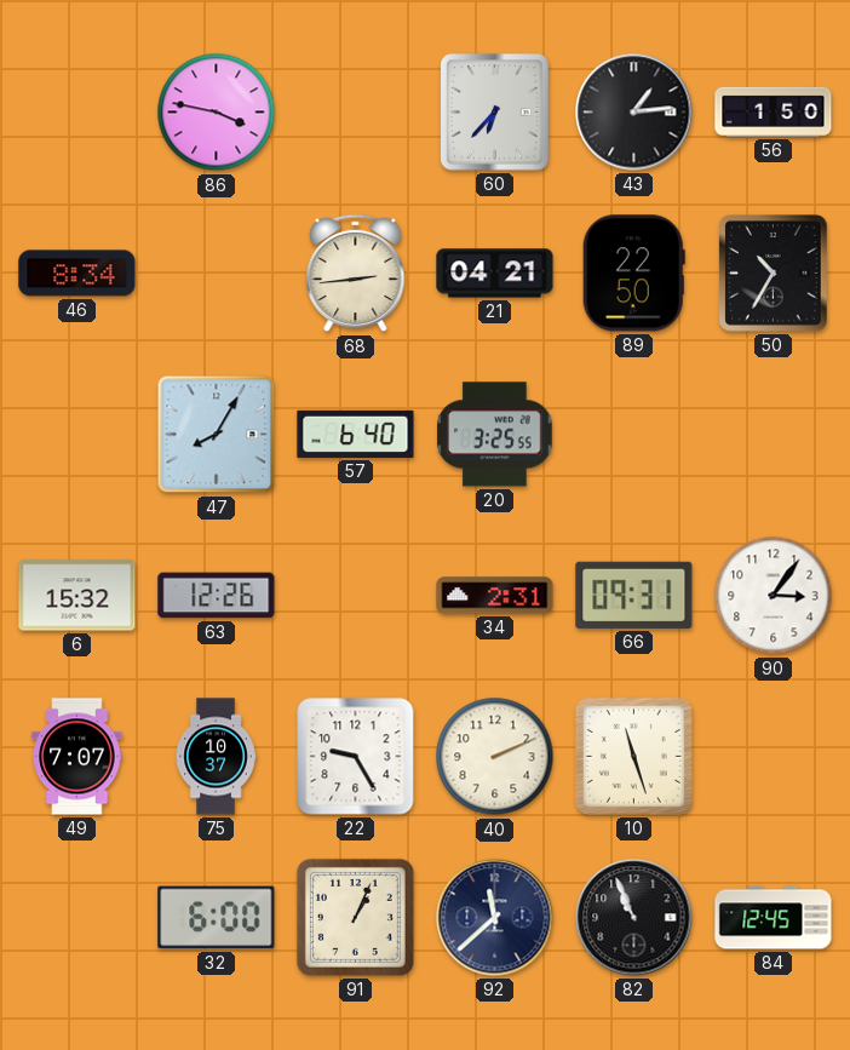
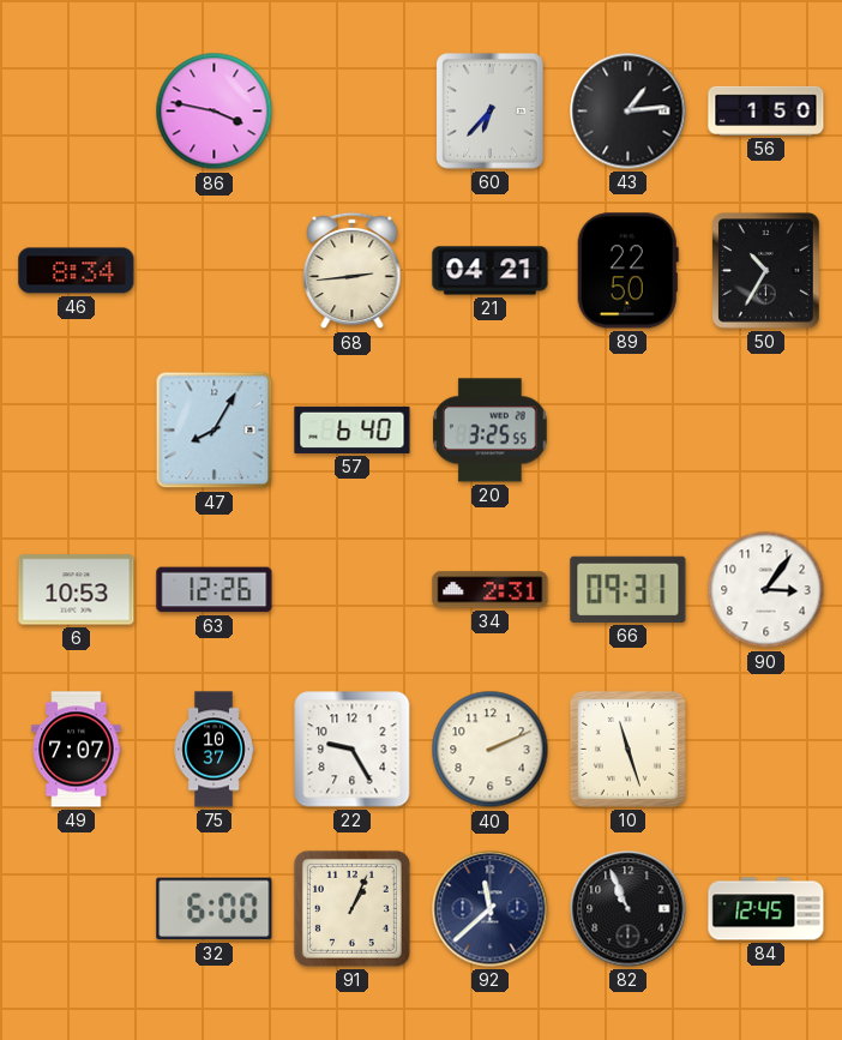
6: 15:32 -> 10:53
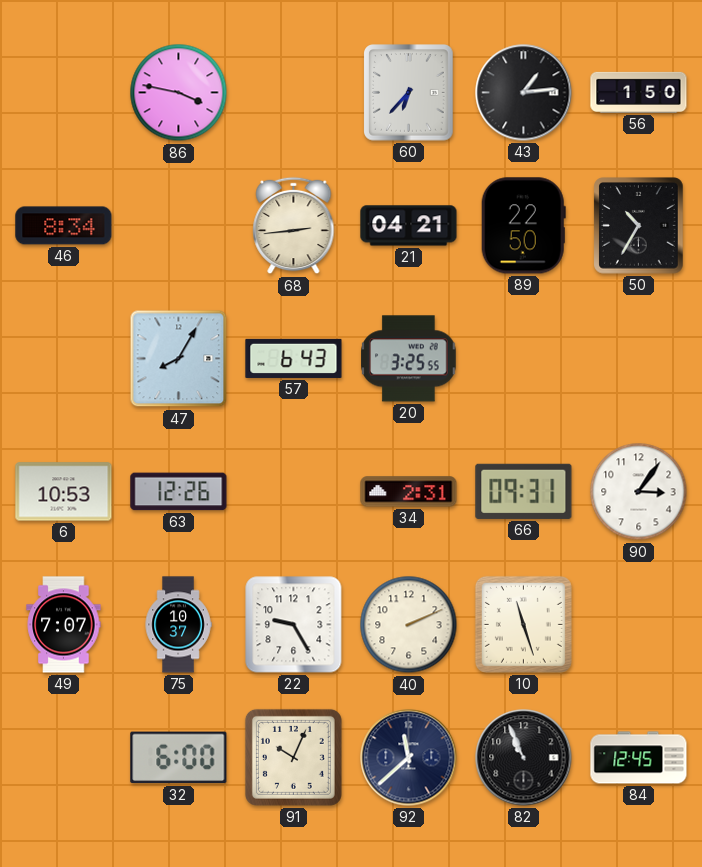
57: 6:40 -> 6:43
91: 1:04 -> 10:04
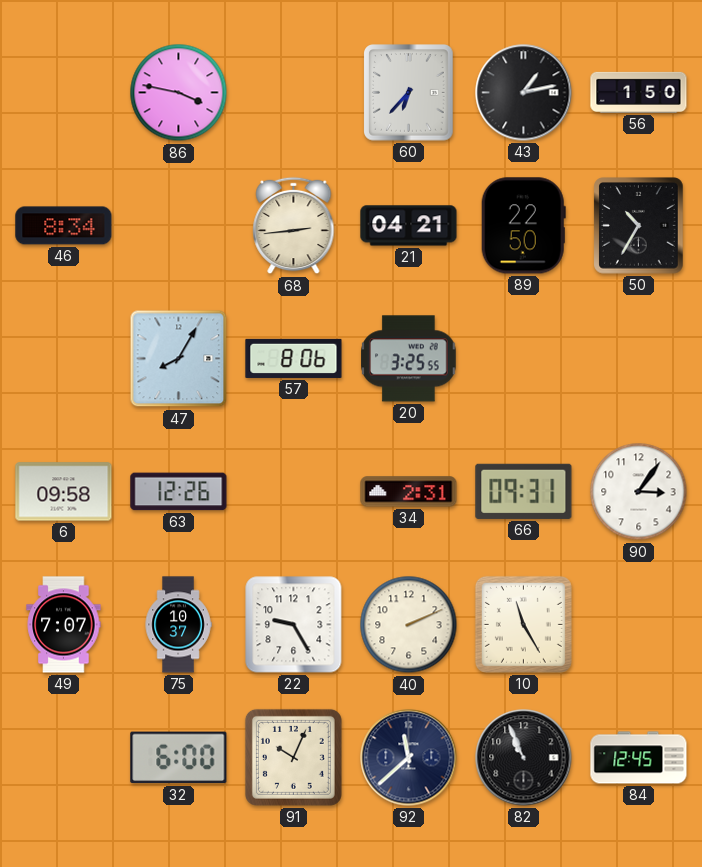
43: 1:14 -> 1:13
57: 6:43 -> 8:06
6: 10:53 -> 09:58
10: 11:27 -> 11:25
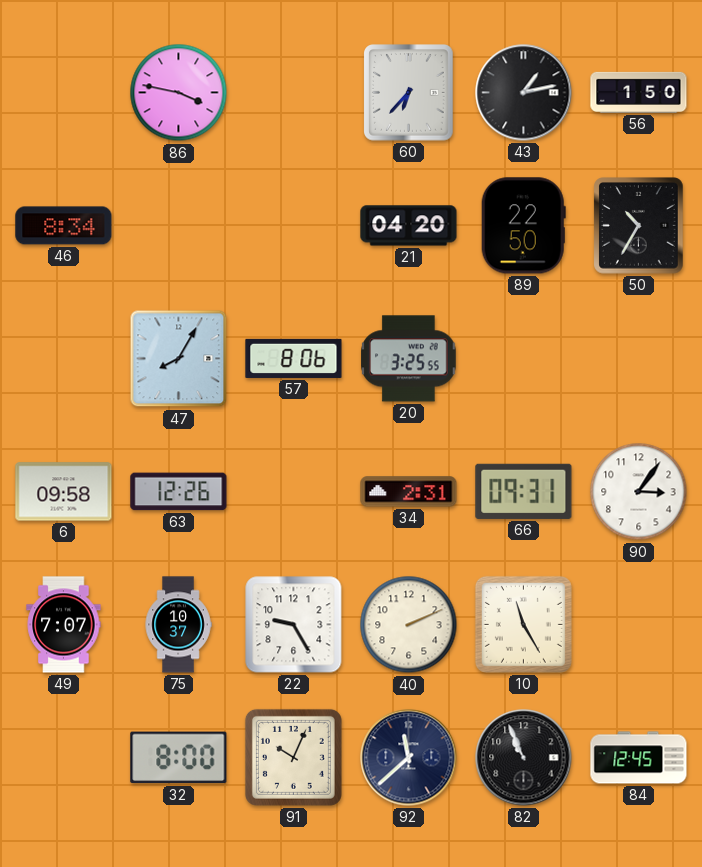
68: 2:44 -> none
21: 04:21 -> 04:20
32: 6:00 -> 8:00
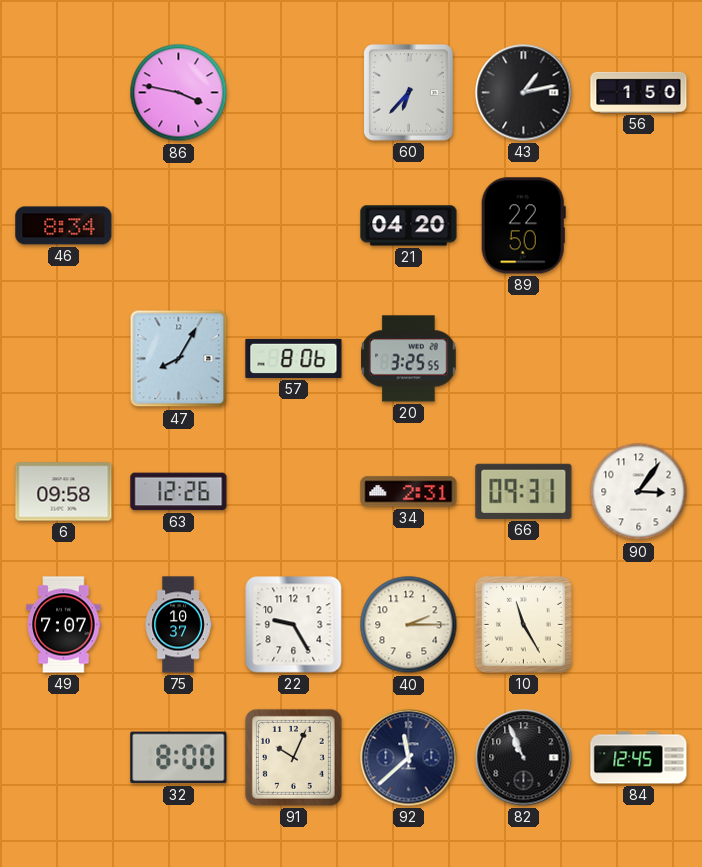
50: 10:35 -> none
40: 2:11 -> 2:15
